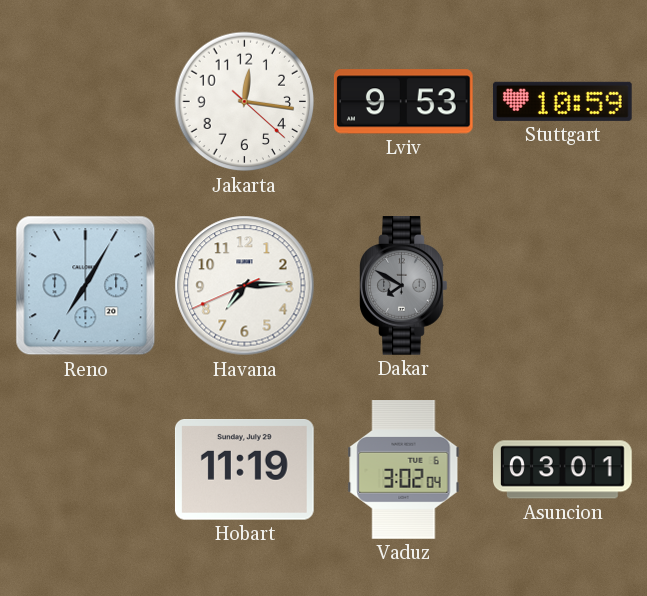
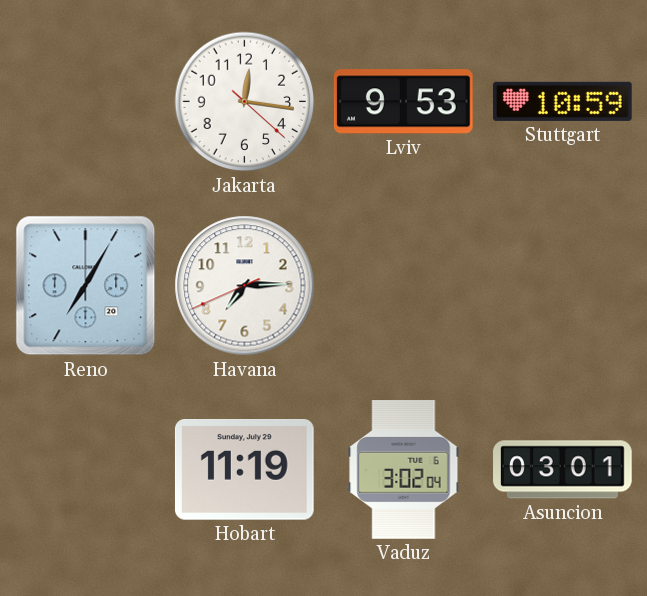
Dakar: 7:50 -> none
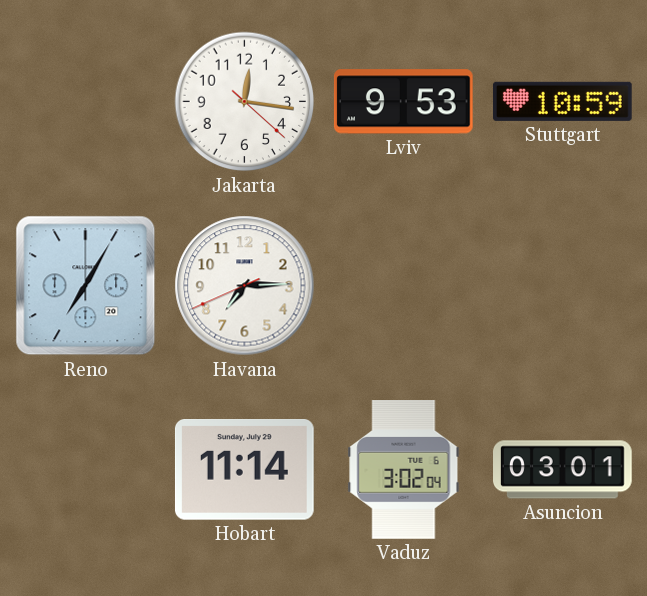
Hobart: 11:19 -> 11:14
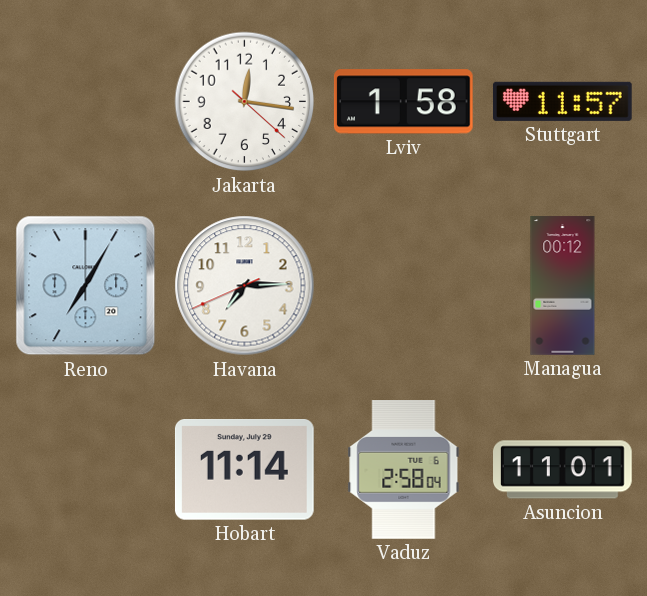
Lviv: 9:53 -> 1:58
Stuttgart: 10:59 -> 11:57
Managua: none -> 00:12
Vaduz: 3:02 -> 2:58
Asuncion: 03:01 -> 11:01
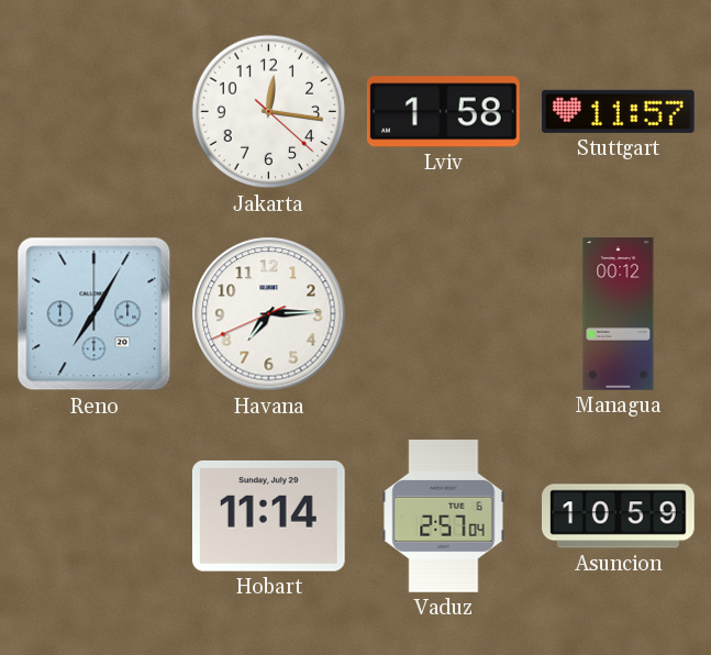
Vaduz: 2:58 -> 2:57
Asuncion: 11:01 -> 10:59
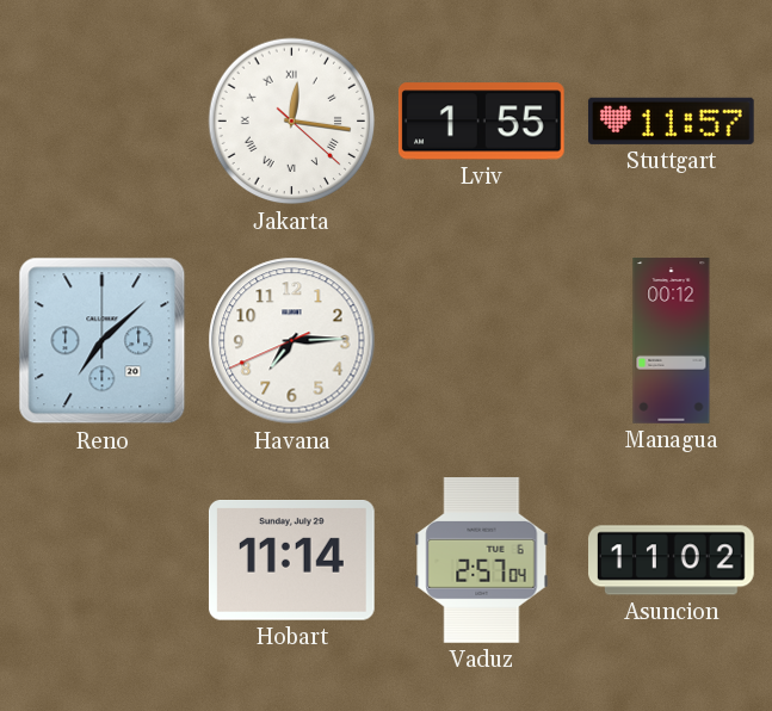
Jakarta numerals: Arabic -> Roman
Lviv: 1:58 -> 1:55
Reno: 7:05 -> 7:08
Asuncion: 10:59 -> 11:02
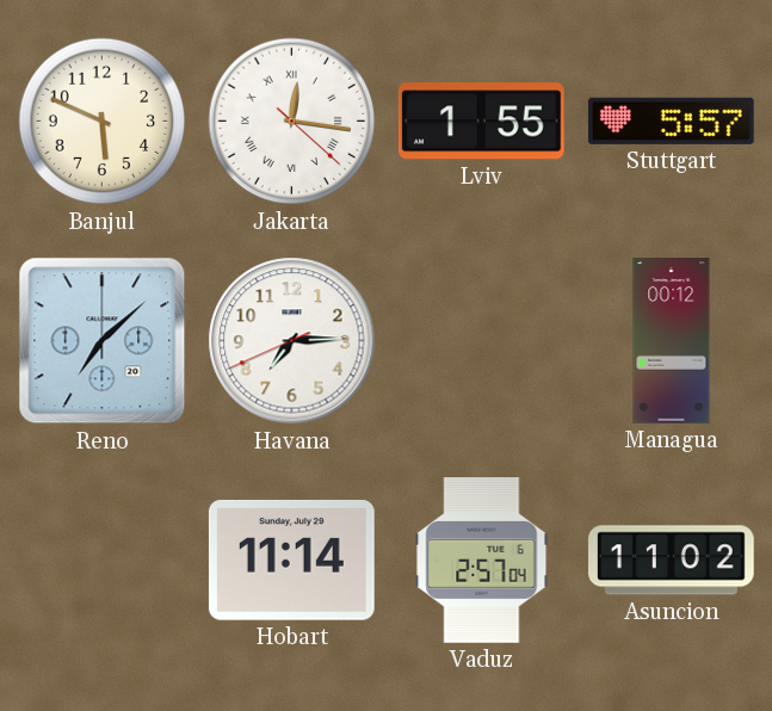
Banjul: none -> 5:49
Stuttgart: 11:57 -> 5:57
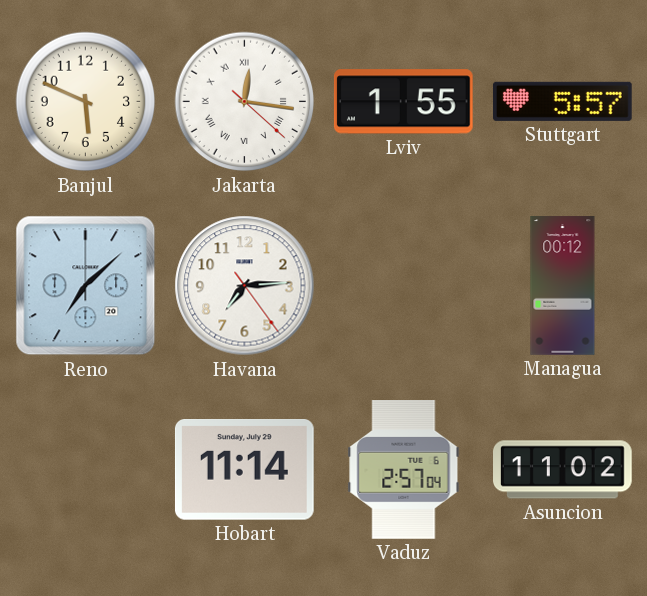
Havana: 7:14:41 -> 7:14:24
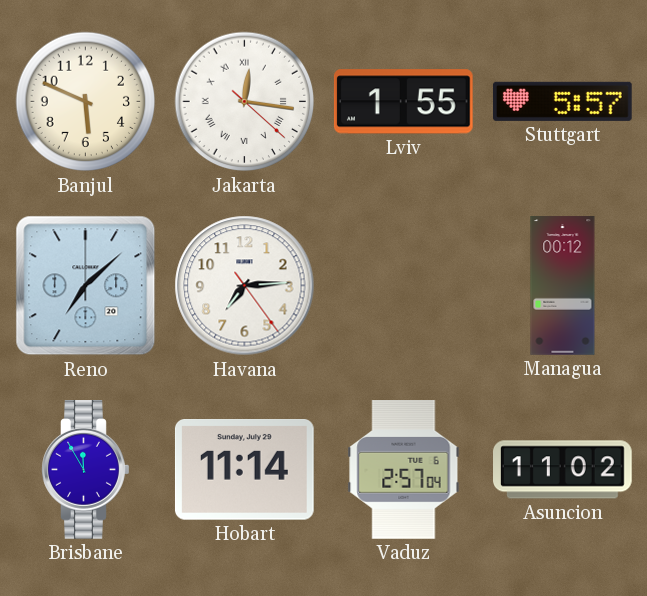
Brisbane: none -> 11:55
